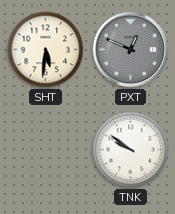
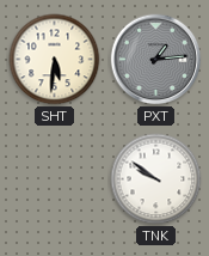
PXT: 12:49 -> 1:14
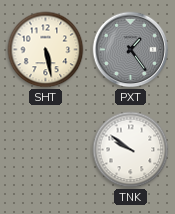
SHT: 5:31 -> 5:28
PXT: 1:14 -> 1:24
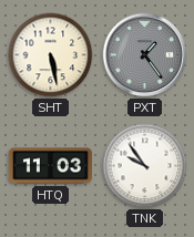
HTQ: none -> 11:03
TNK: 9:51 -> 9:54
